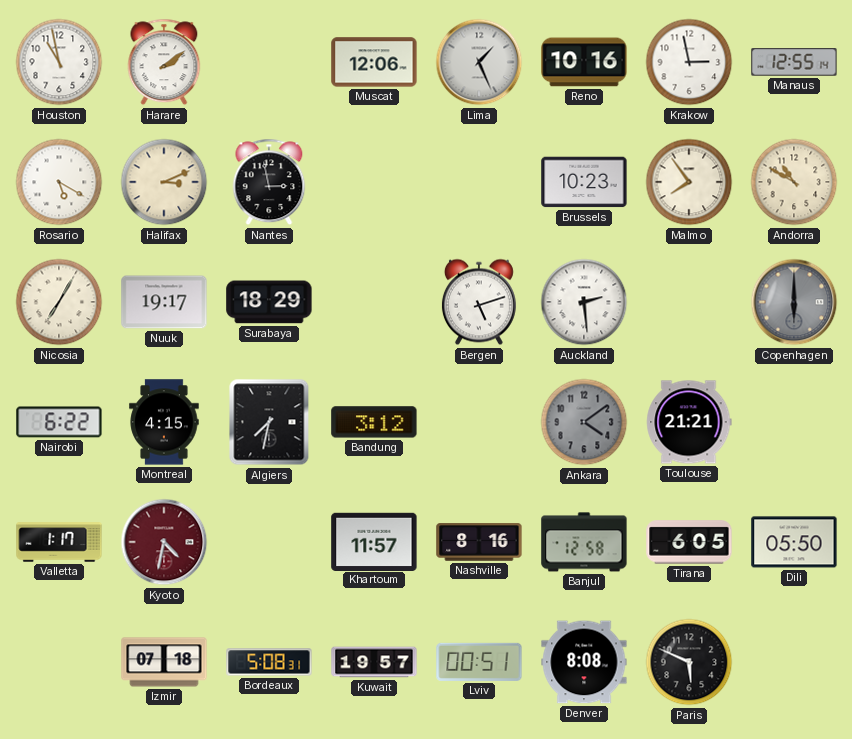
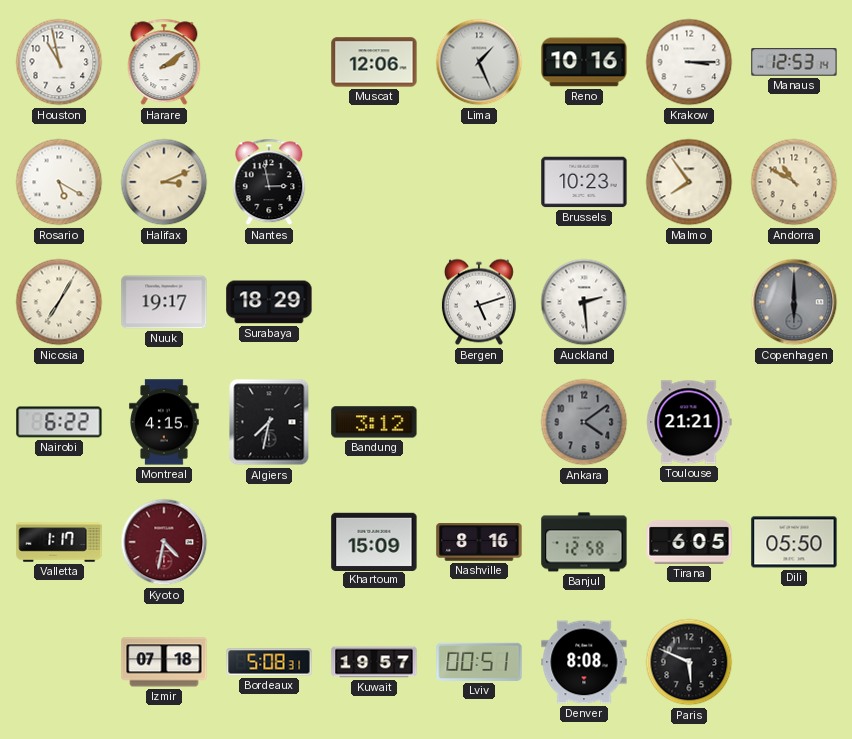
Krakow: 2:58 -> 3:15
Manaus: 12:55 -> 12:53
Khartoum: 11:57 -> 15:09
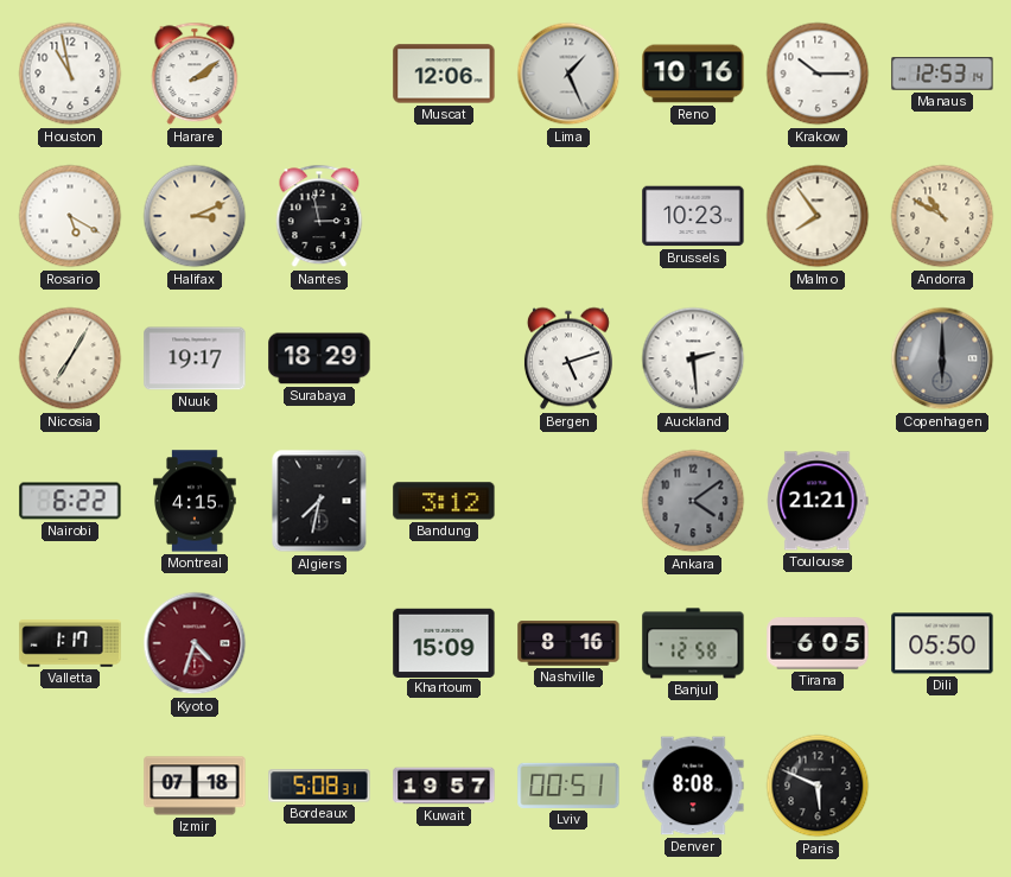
Krakow: 3:15 -> 10:15
Kyoto: 4:32 -> 4:33
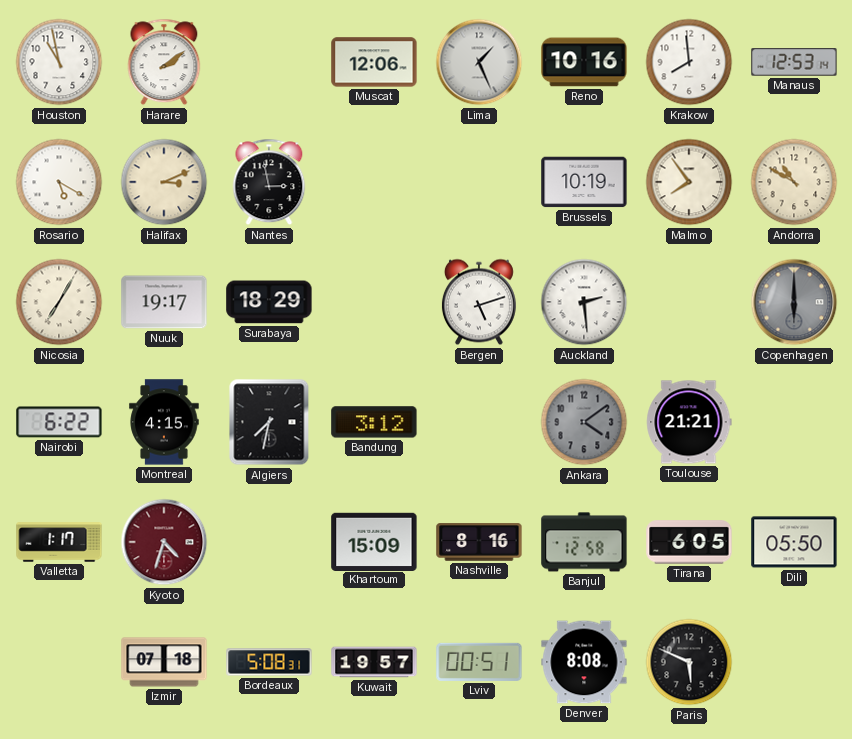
Krakow: 10:15 -> 7:59
Brussels: 10:23 -> 10:19
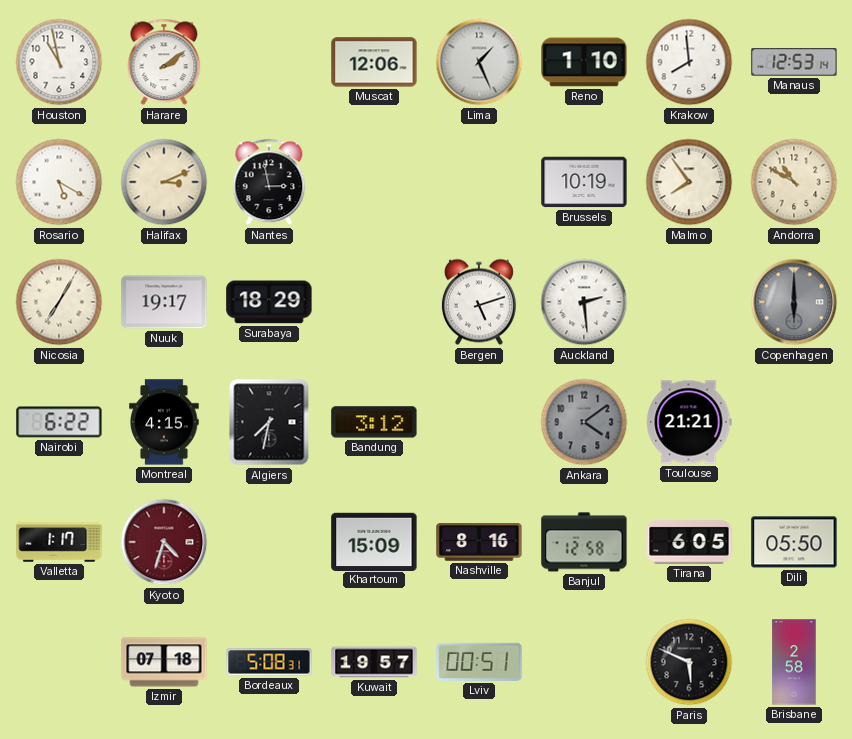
Reno: 10:16 -> 1:10
Denver: 8:08 -> none
Brisbane: none -> 2:58
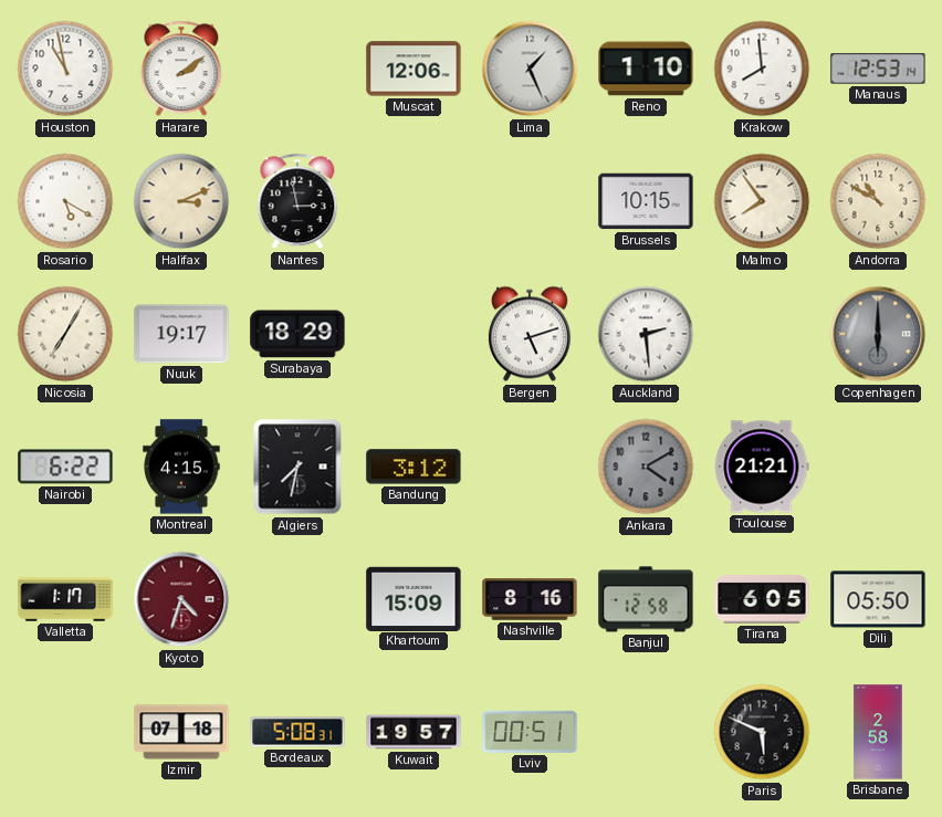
Brussels: 10:19 -> 10:15
Ankara: 4:09 -> 4:10
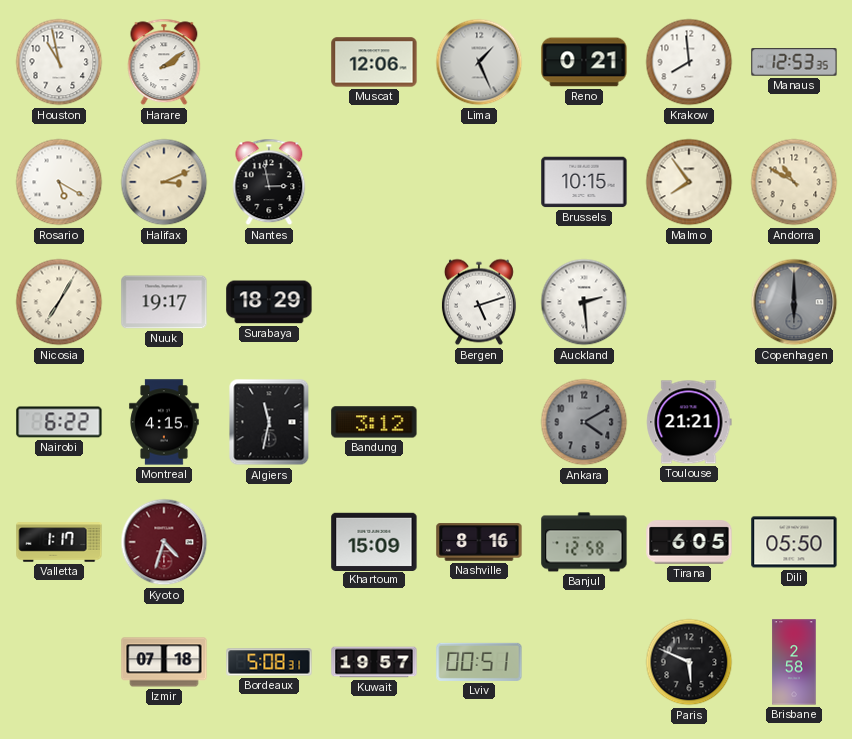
Reno: 1:10 -> 0:21
Manaus: 12:53:14 -> 12:53:35
Algiers: 7:32 -> 11:32
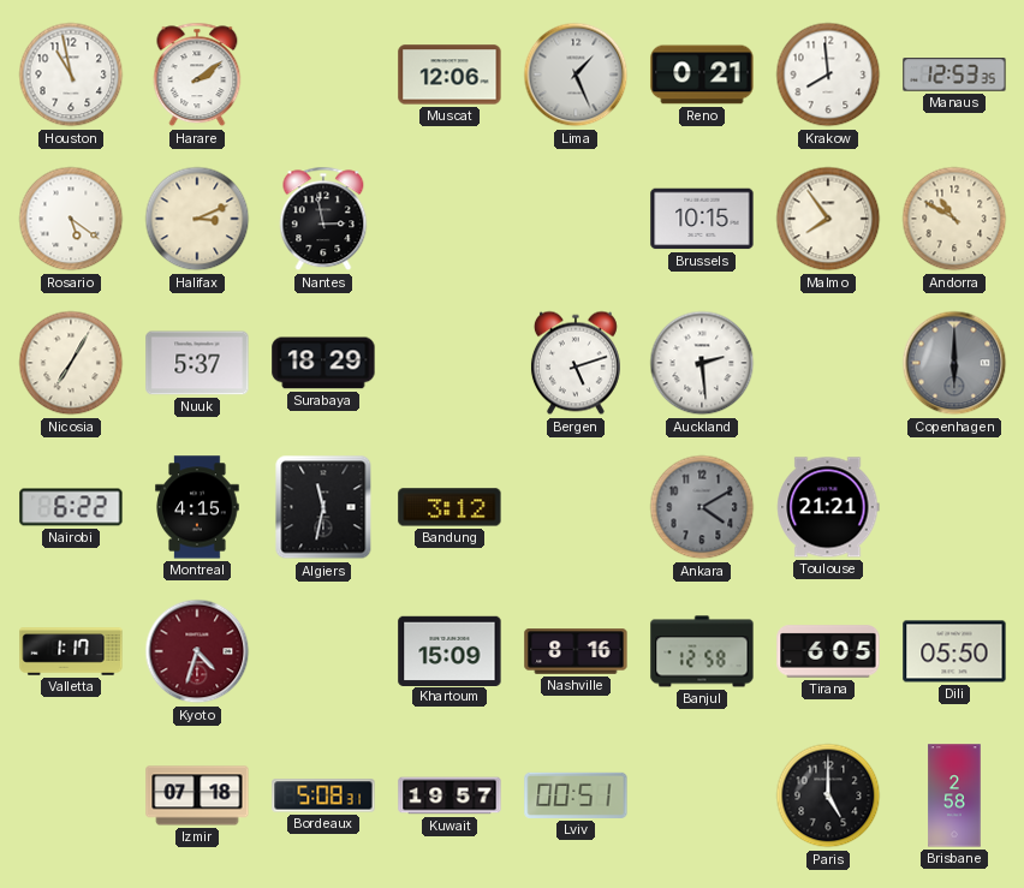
Rosario: 5:20 -> 5:21
Nuuk: 19:17 -> 5:37
Paris: 5:49 -> 5:00
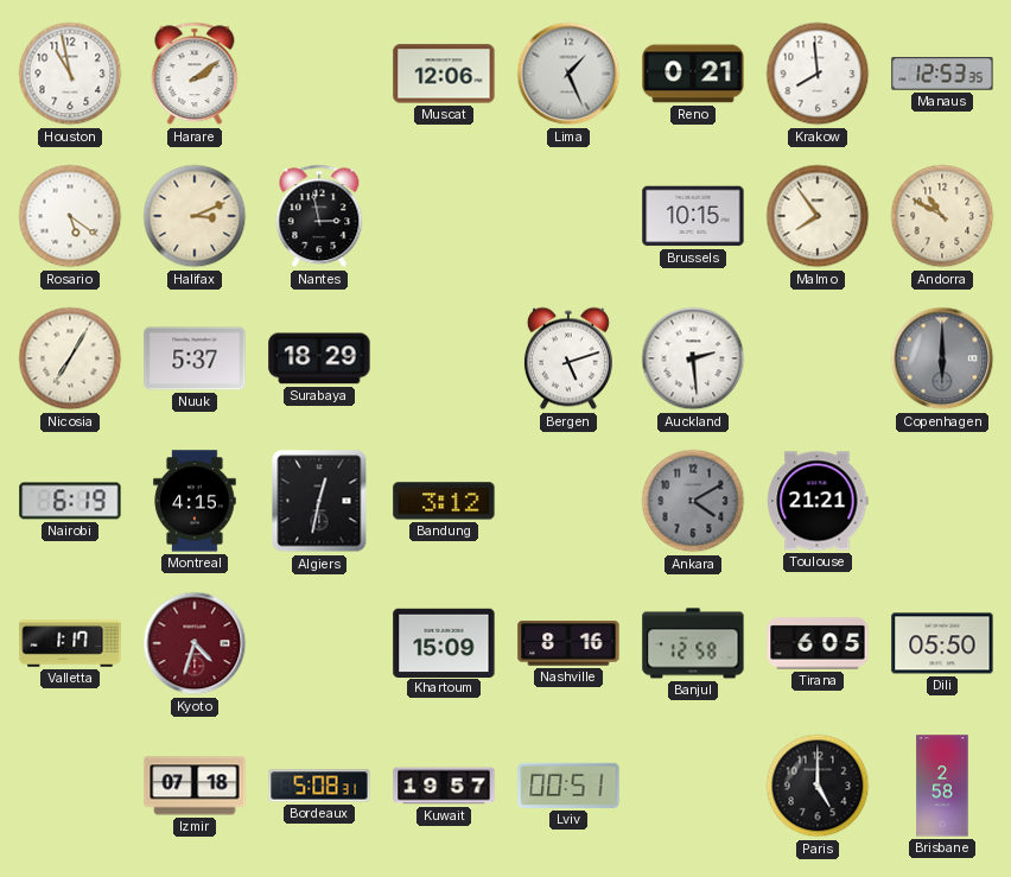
Nairobi: 6:22 -> 6:19
Algiers: 11:32 -> 12:32
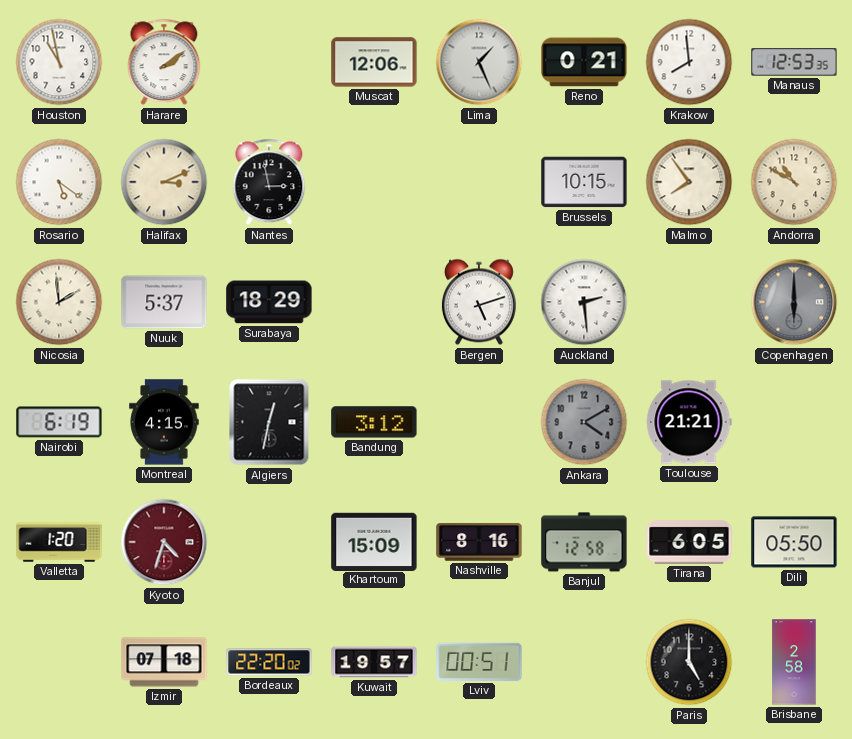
Nicosia: 7:05 -> 1:59
Valletta: 1:17 -> 1:20
Bordeaux: 5:08 -> 22:20
